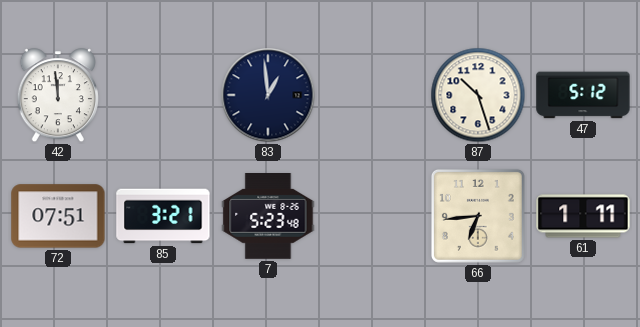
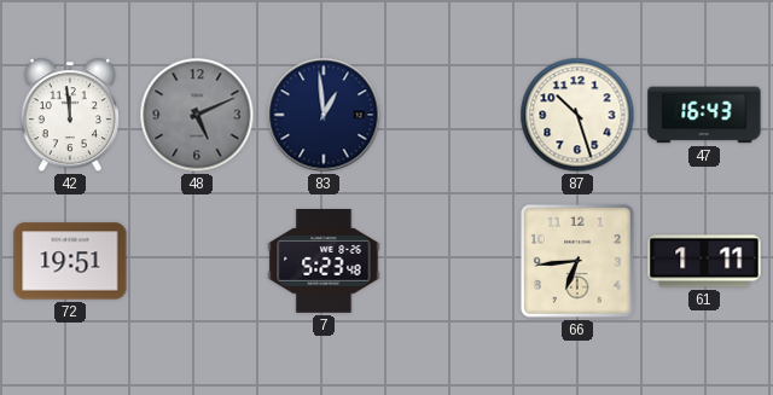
48: none -> 5:11
47: 5:12 -> 16:43
72: 07:51 -> 19:51
85: 3:21 -> none
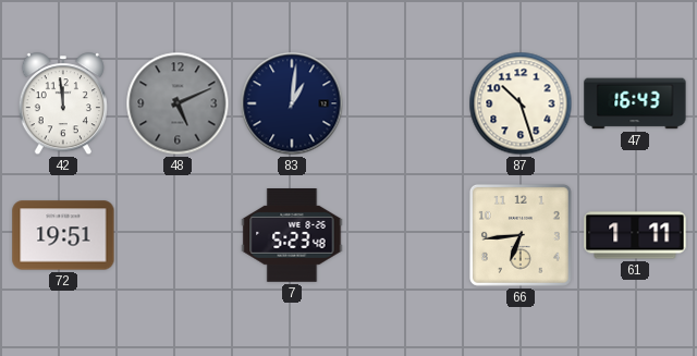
83: 12:59 -> 1:01
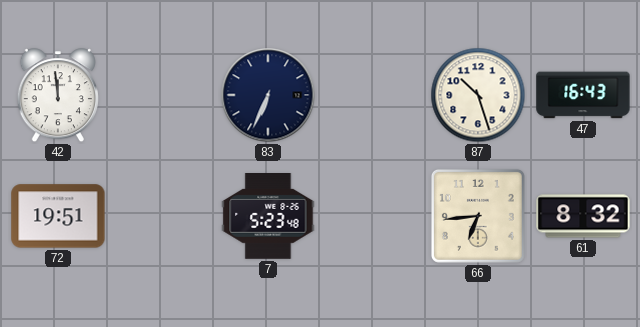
48: 5:11 -> none
83: 1:01 -> 6:34
61: 1:11 -> 8:32
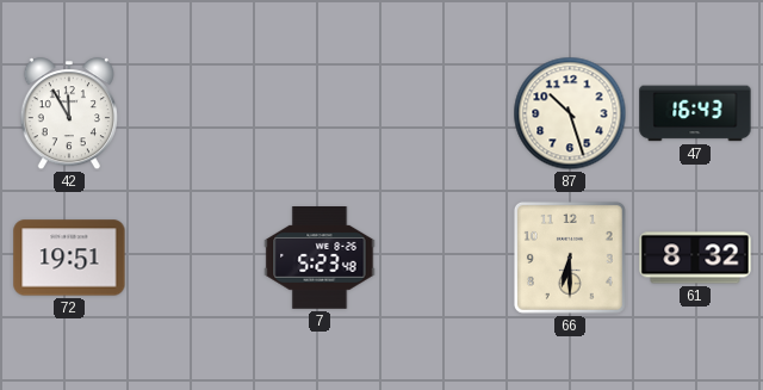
42: 11:59 -> 11:55
83: 6:34 -> none
66: 6:44 -> 6:30
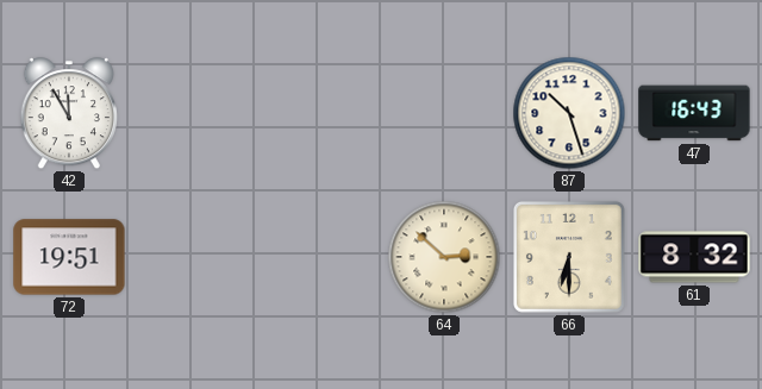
7: 5:23 -> none
64: none -> 2:52
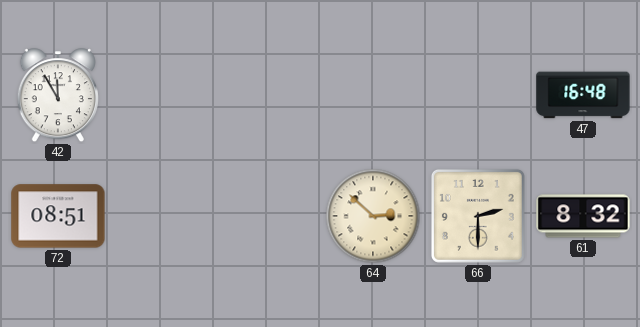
87: 10:27 -> none
47: 16:43 -> 16:48
72: 19:51 -> 08:51
66: 6:30 -> 2:30
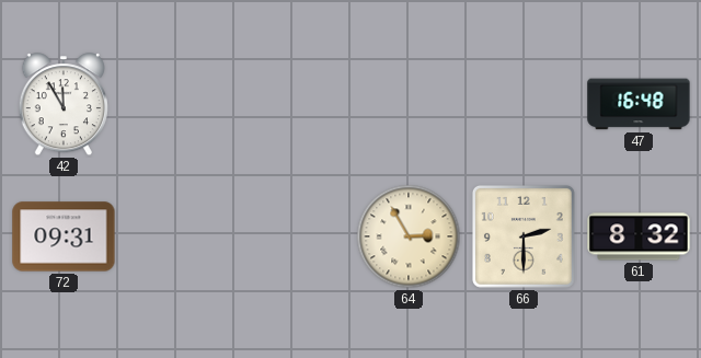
72: 08:51 -> 09:31
64: 2:52 -> 2:55
